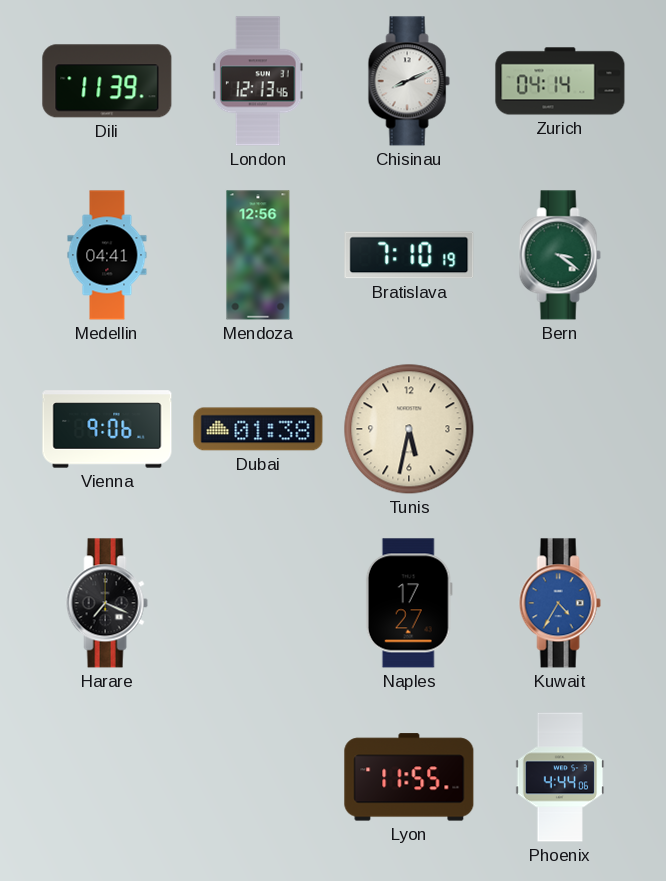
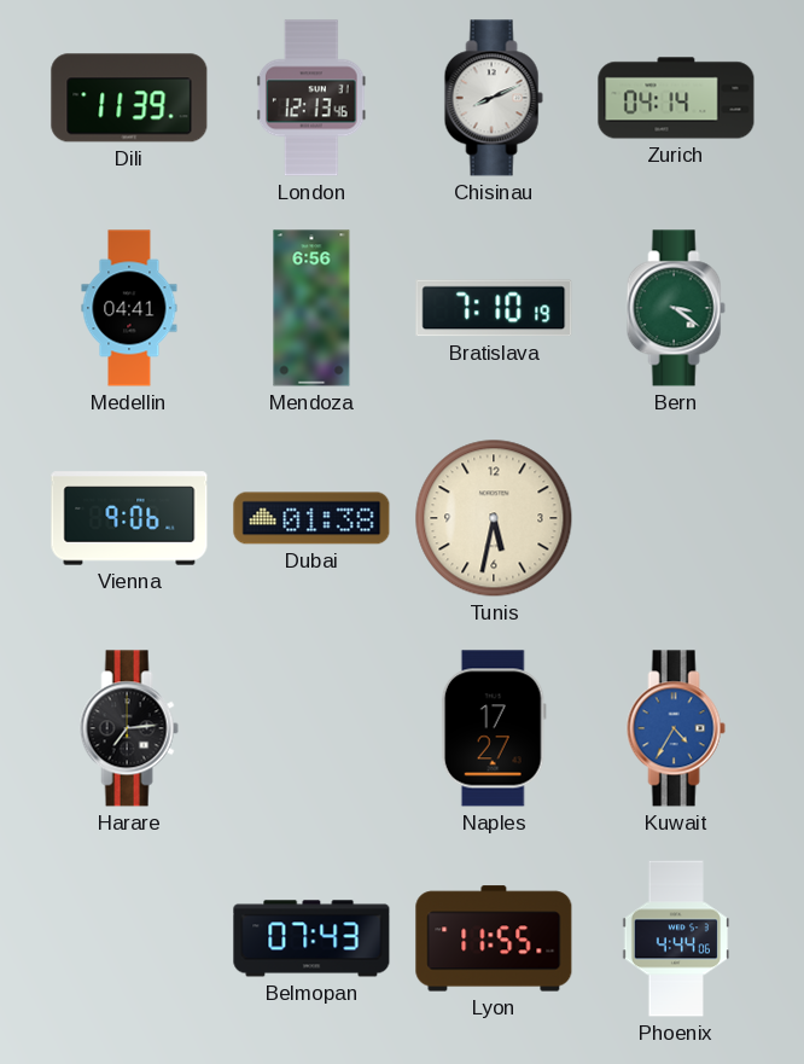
Mendoza: 12:56 -> 6:56
Harare: 7:19 -> 7:14
Belmopan: none -> 07:43
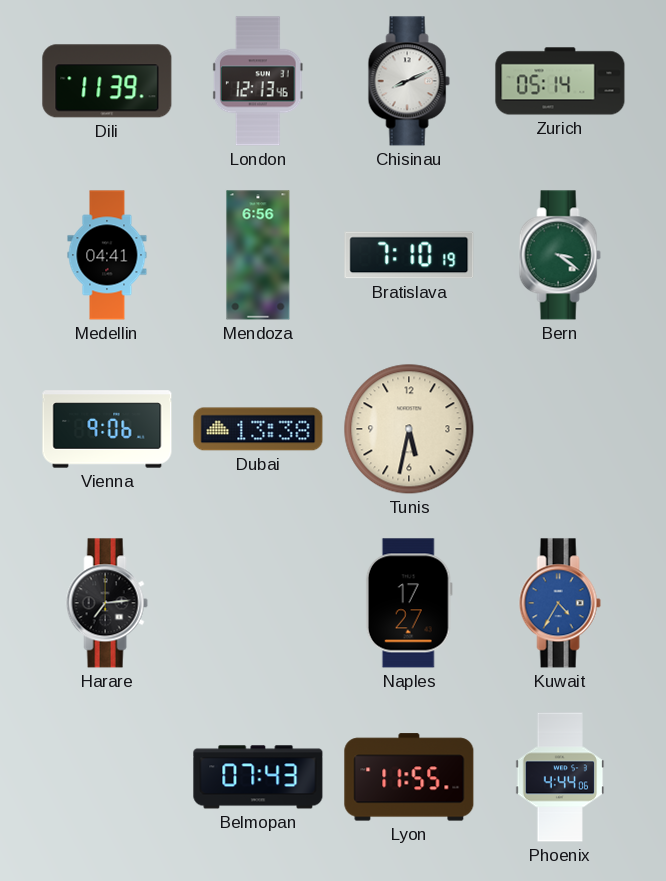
Zurich: 04:14 -> 05:14
Dubai: 01:38 -> 13:38
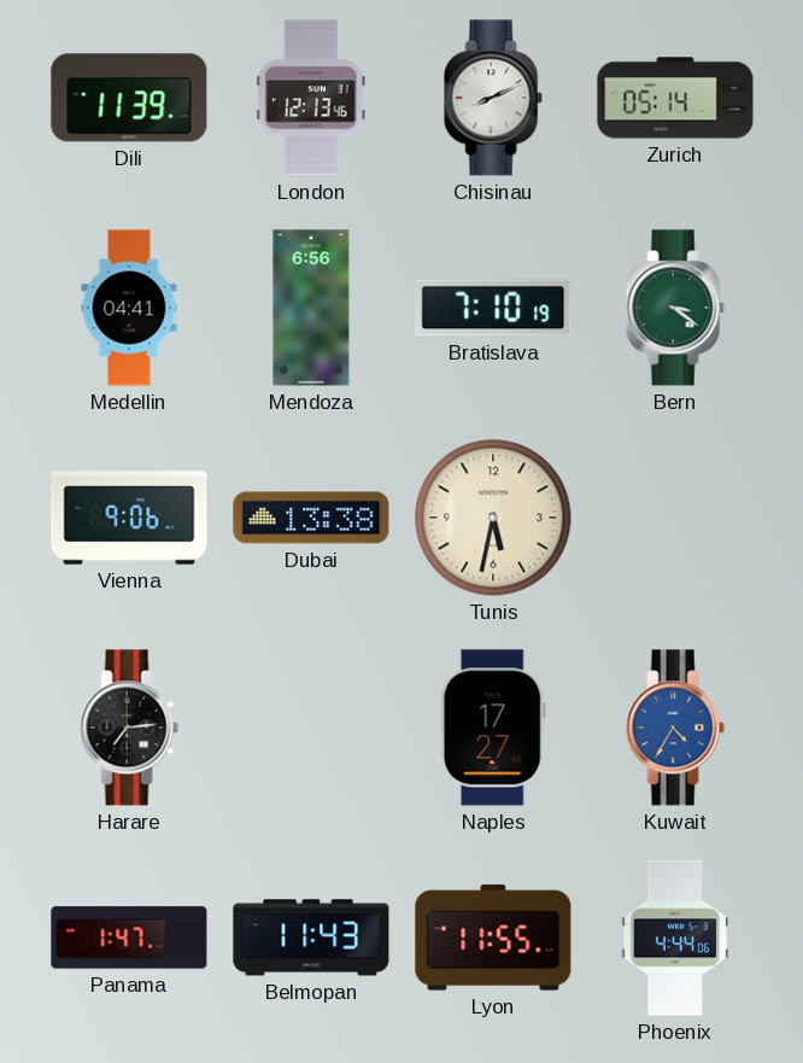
Panama: none -> 1:47
Belmopan: 07:43 -> 11:43
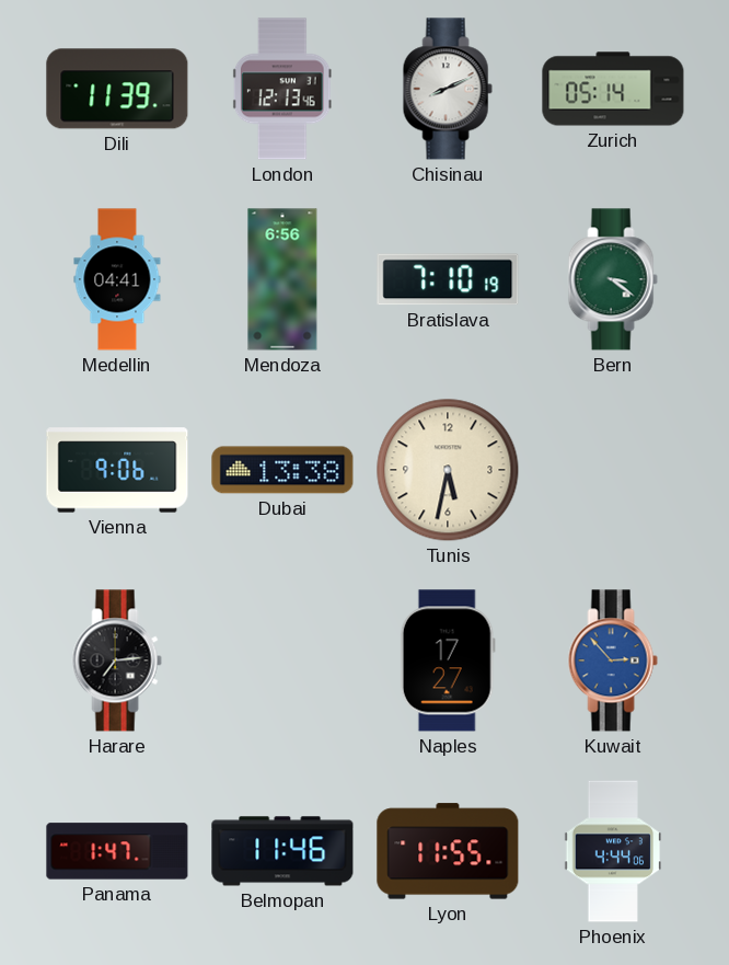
Kuwait: 4:35 -> 2:53
Belmopan: 11:43 -> 11:46
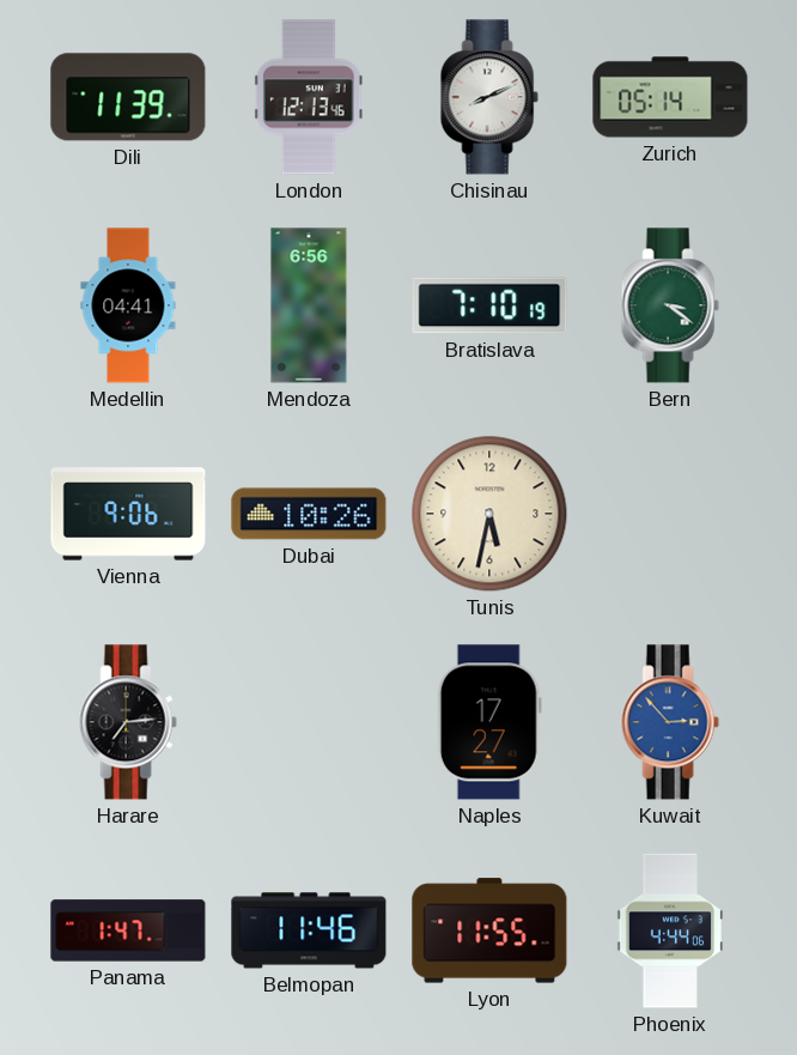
Dubai: 13:38 -> 10:26
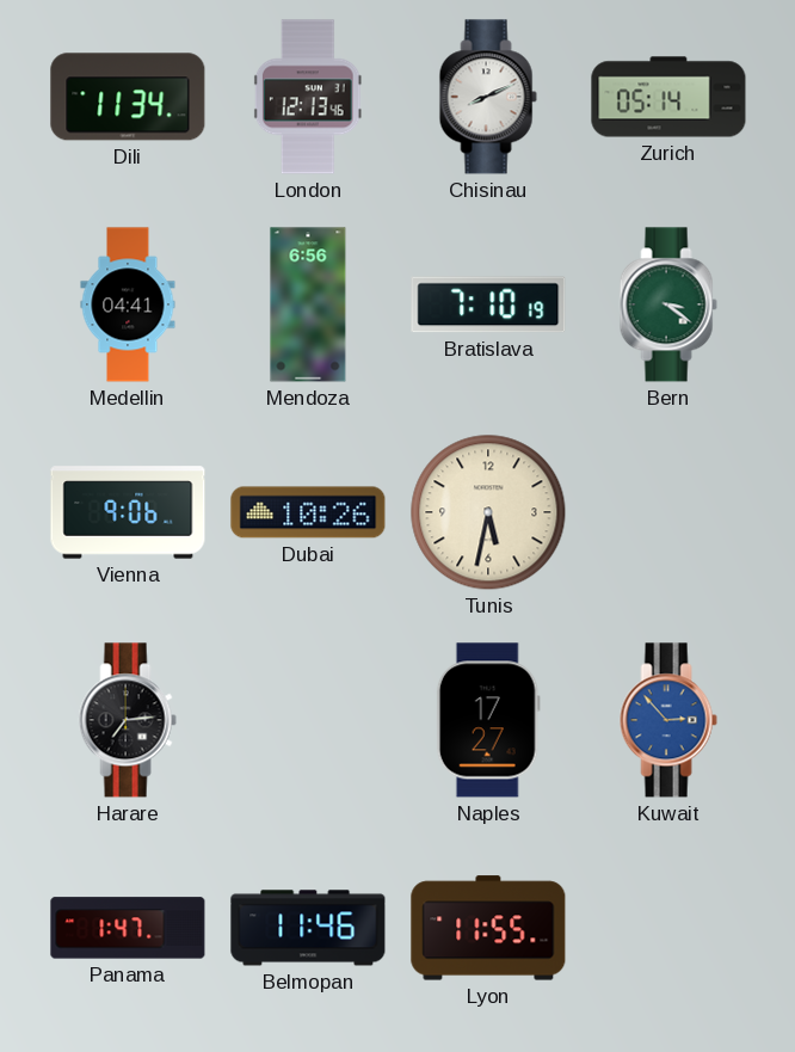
Dili: 11:39 -> 11:34
Phoenix: 4:44 -> none
